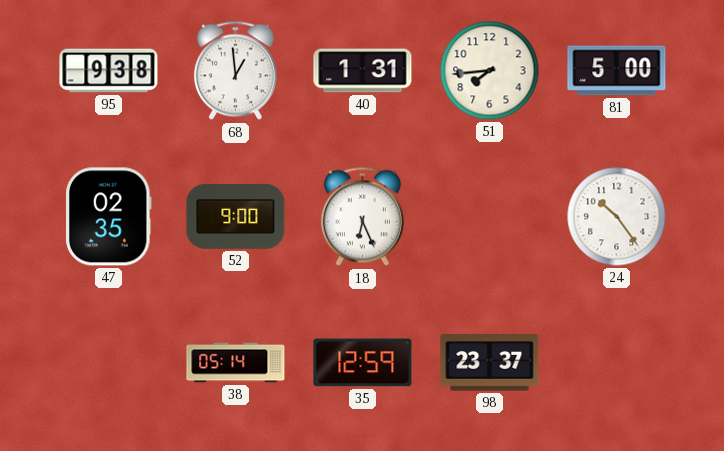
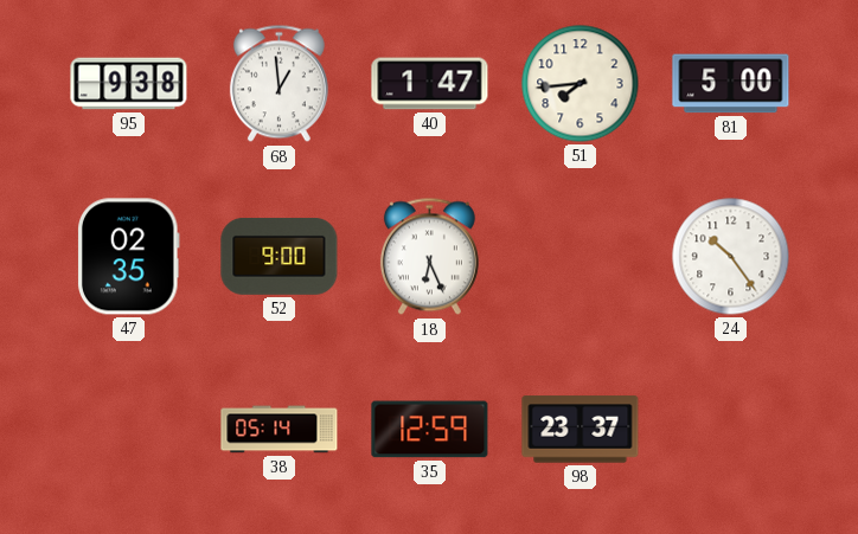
40: 1:31 -> 1:47
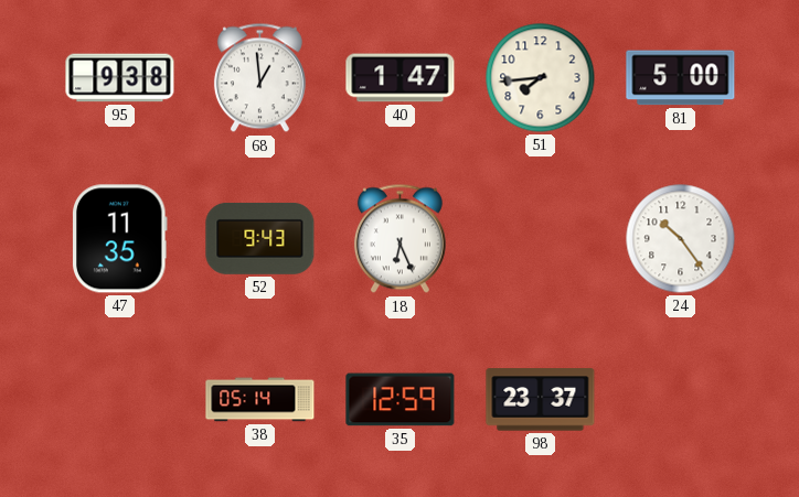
47: 02:35 -> 11:35
52: 9:00 -> 9:43
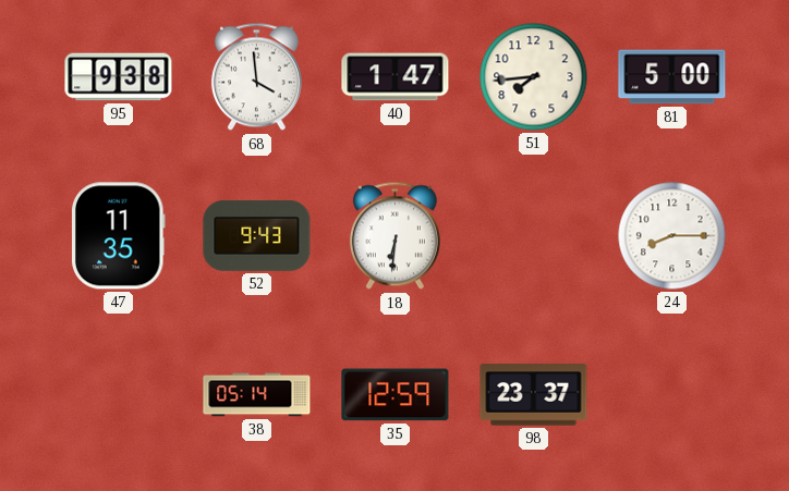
68: 12:59 -> 3:59
18: 6:26 -> 6:31
24: 10:24 -> 8:15
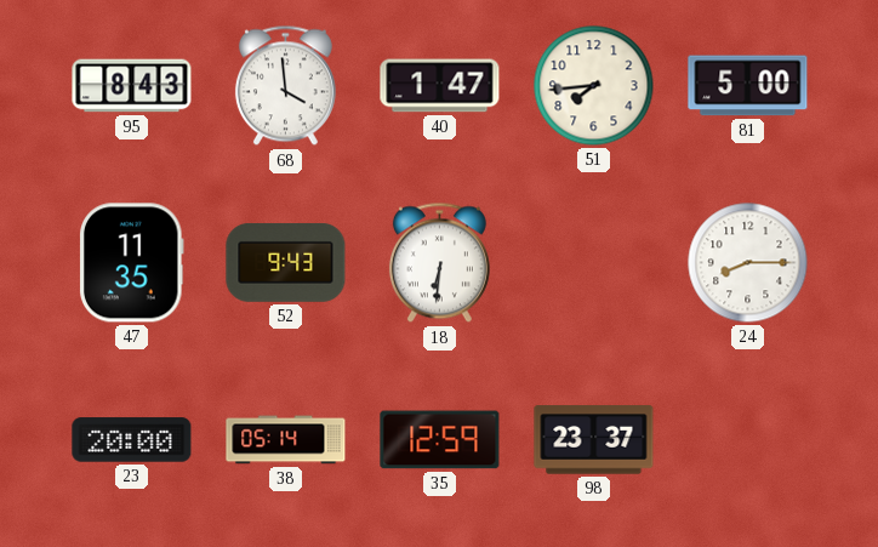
95: 9:38 -> 8:43
23: none -> 20:00
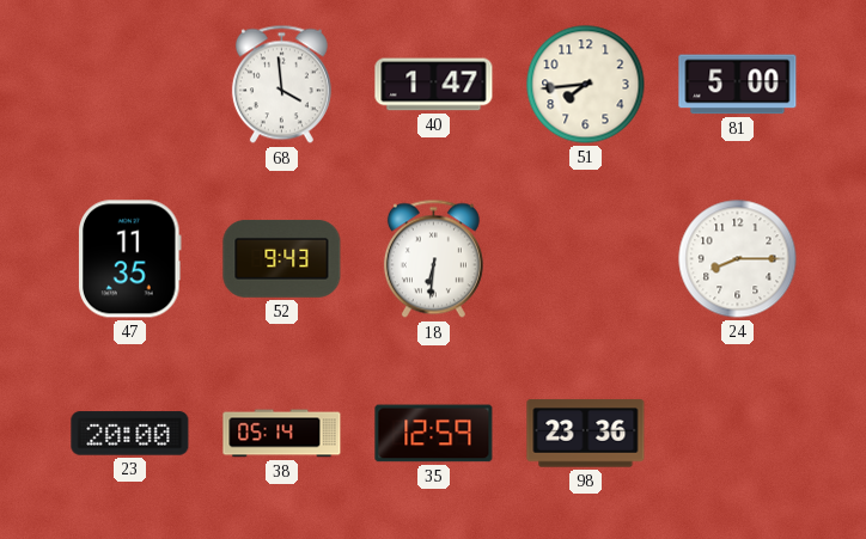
95: 8:43 -> none
98: 23:37 -> 23:36
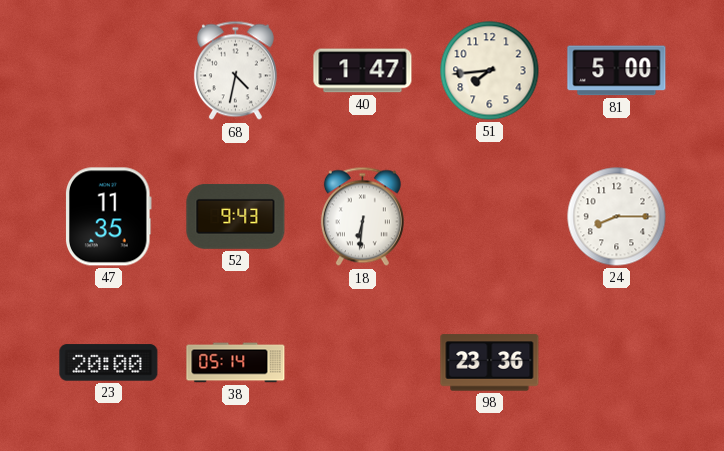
68: 3:59 -> 4:32
35: 12:59 -> none
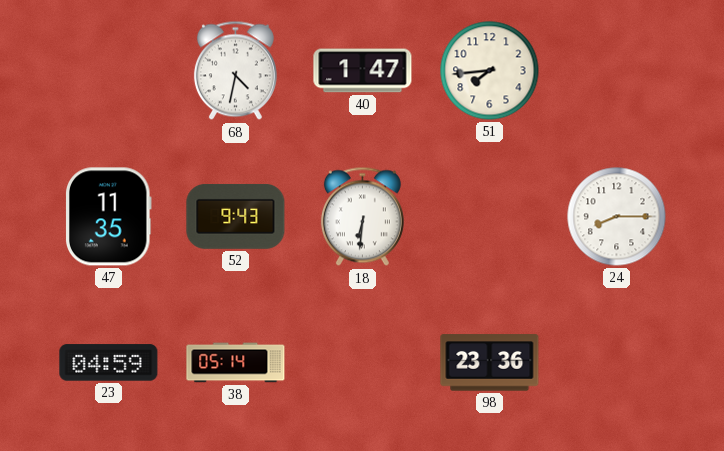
81: 5:00 -> none
23: 20:00 -> 04:59
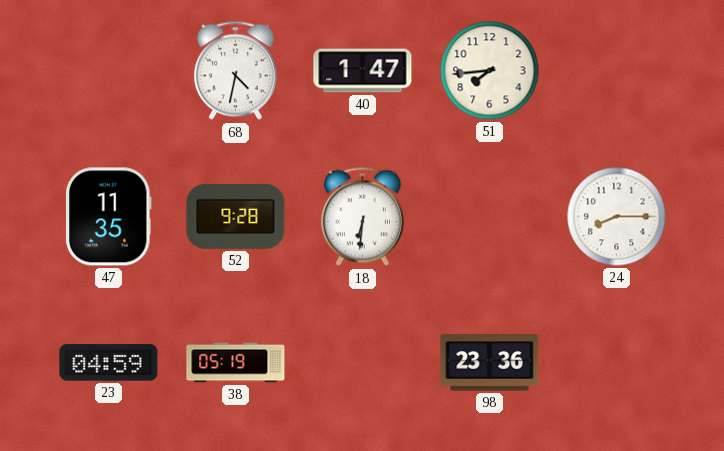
52: 9:43 -> 9:28
38: 05:14 -> 05:19
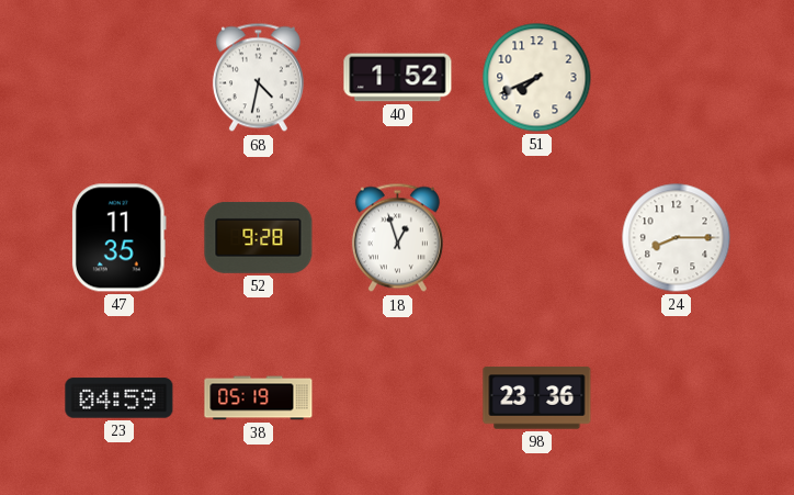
40: 1:47 -> 1:52
51: 7:44 -> 7:41
18: 6:31 -> 12:57
